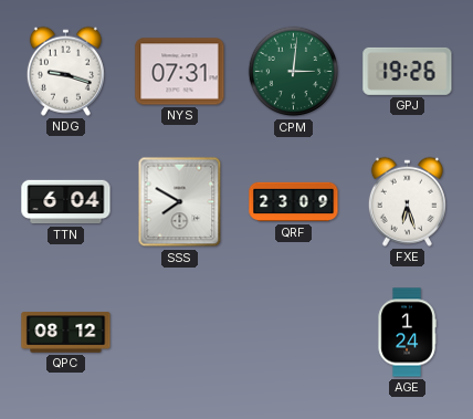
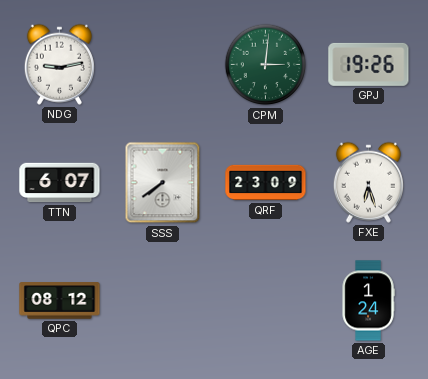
NDG: 9:18 -> 9:13
NYS: 07:31 -> none
TTN: 6:04 -> 6:07
SSS: 7:50 -> 7:39
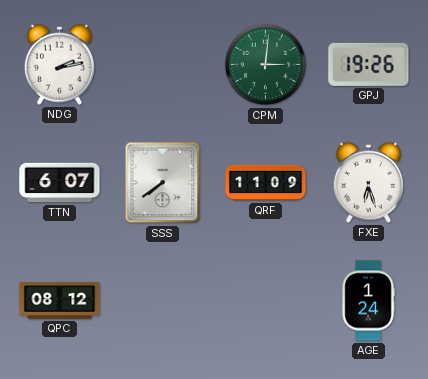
NDG: 9:13 -> 2:13
QRF: 23:09 -> 11:09
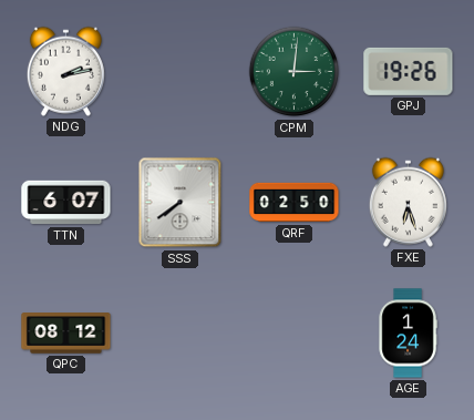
QRF: 11:09 -> 02:50
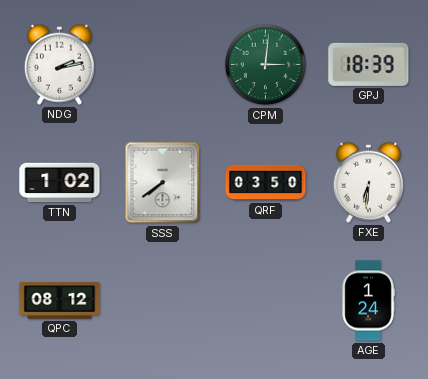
GPJ: 19:26 -> 18:39
TTN: 6:07 -> 1:02
QRF: 02:50 -> 03:50
FXE: 6:27 -> 6:31
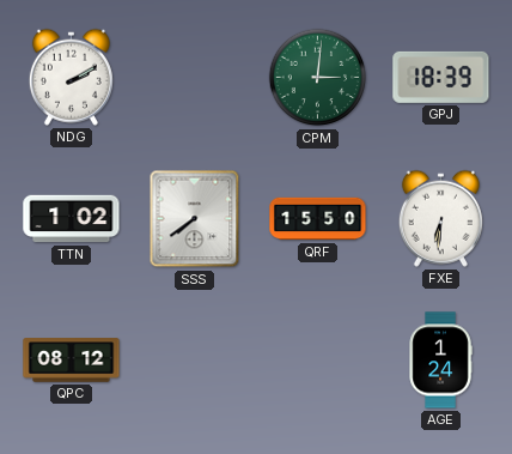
NDG: 2:13 -> 2:10
QRF: 03:50 -> 15:50
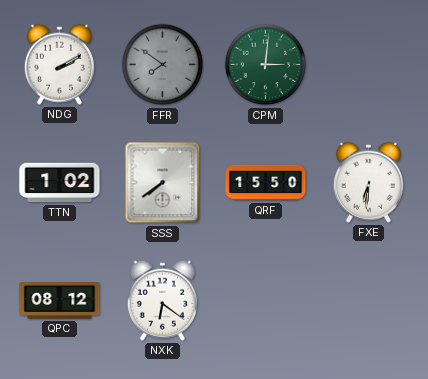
FFR: none -> 7:51
GPJ: 18:39 -> none
NXK: none -> 6:21
AGE: 1:24 -> none
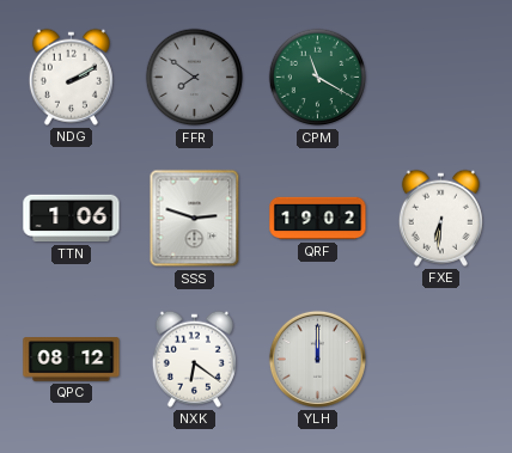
CPM: 3:01 -> 11:20
TTN: 1:02 -> 1:06
SSS: 7:39 -> 2:48
QRF: 15:50 -> 19:02
YLH: none -> 12:00
